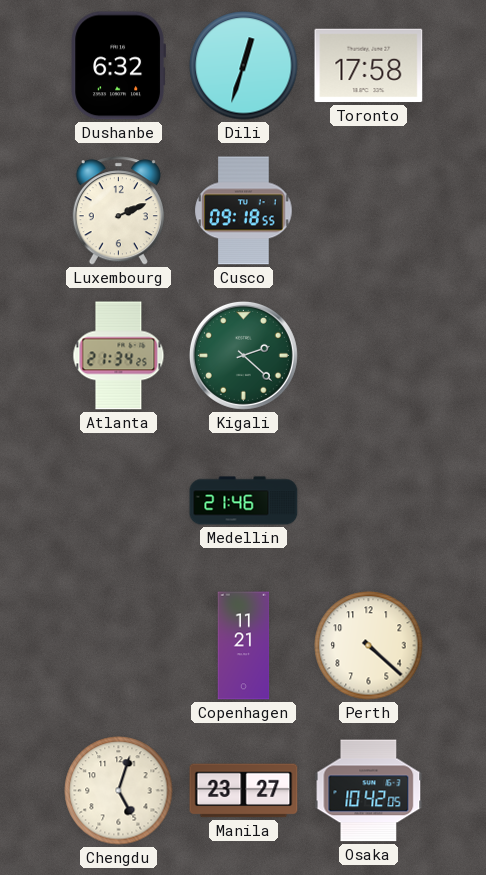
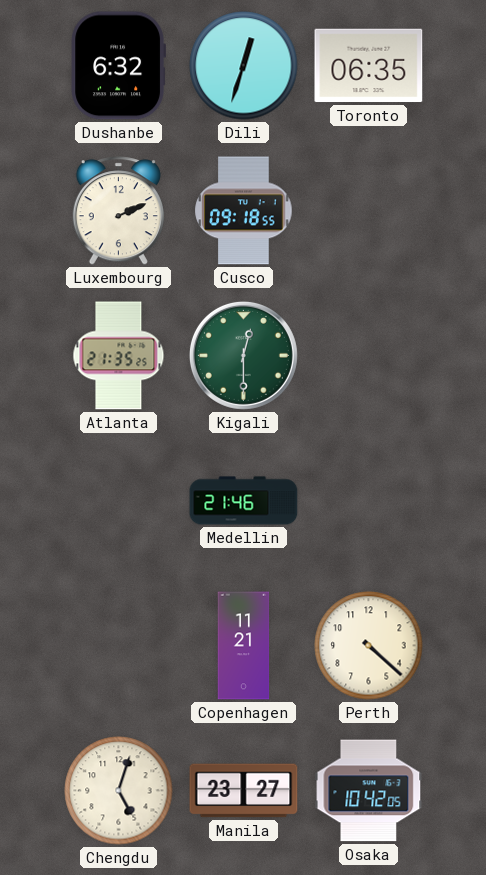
Toronto: 17:58 -> 06:35
Atlanta: 21:34 -> 21:35
Kigali: 2:22 -> 12:30
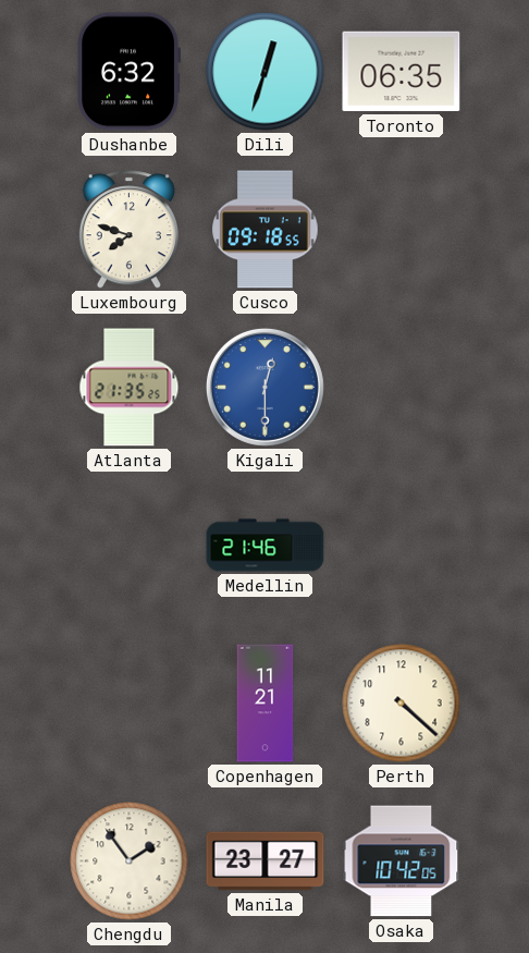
Luxembourg: 2:11 -> 7:48
Kigali dial: green -> blue
Chengdu: 5:03 -> 1:54
